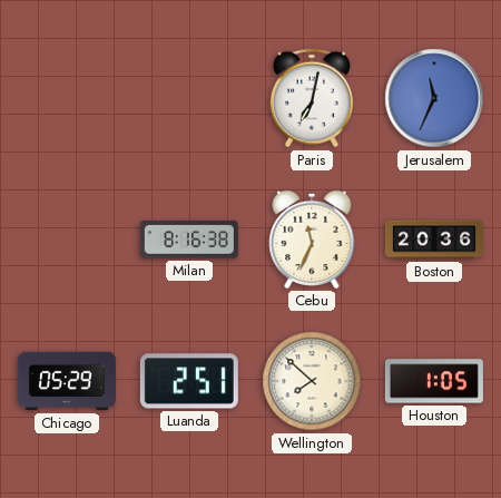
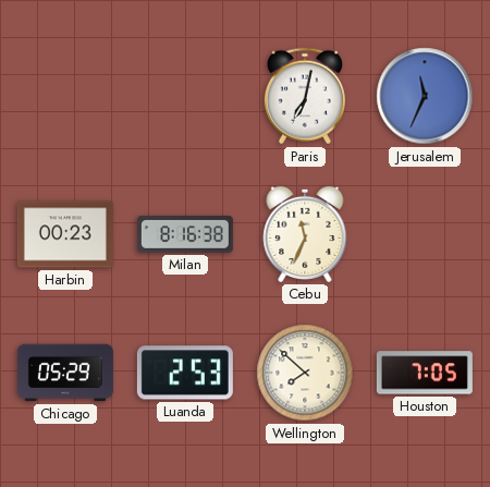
Harbin: none -> 00:23
Boston: 20:36 -> none
Luanda: 2:51 -> 2:53
Houston: 1:05 -> 7:05
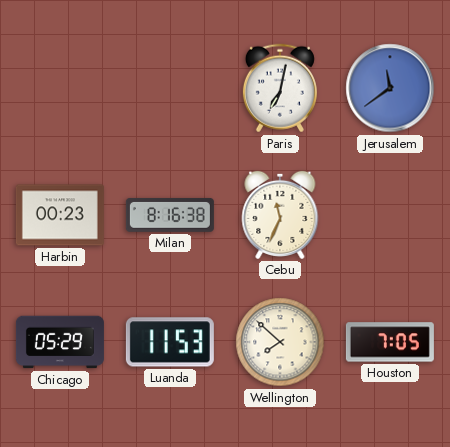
Jerusalem: 11:34 -> 11:39
Luanda: 2:53 -> 11:53
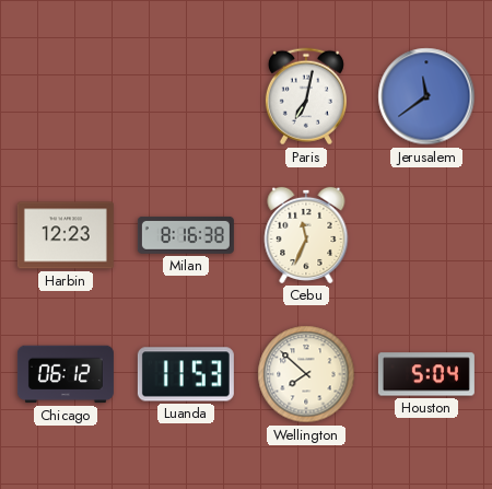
Harbin: 00:23 -> 12:23
Chicago: 05:29 -> 06:12
Houston: 7:05 -> 5:04
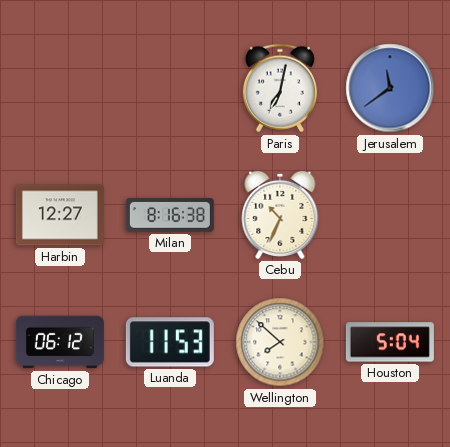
Harbin: 12:23 -> 12:27
Cebu: 11:34 -> 10:34
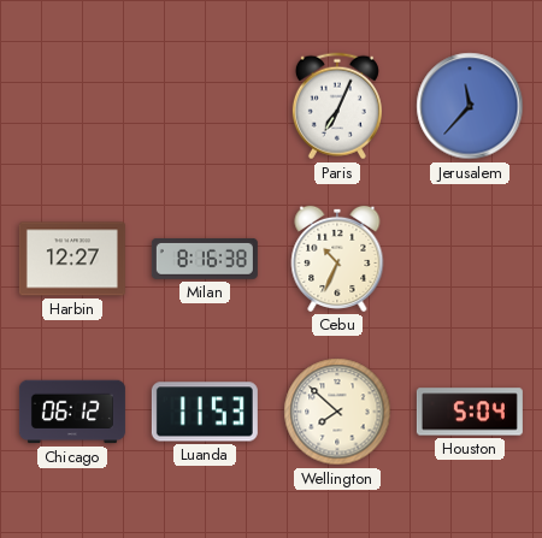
Paris: 7:02 -> 7:04
Jerusalem: 11:39 -> 11:37
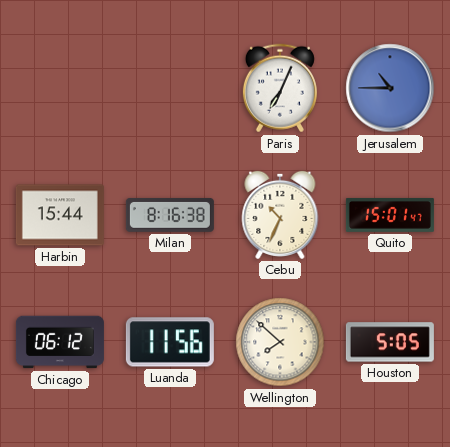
Jerusalem: 11:37 -> 10:45
Harbin: 12:27 -> 15:44
Quito: none -> 15:01
Luanda: 11:53 -> 11:56
Houston: 5:04 -> 5:05
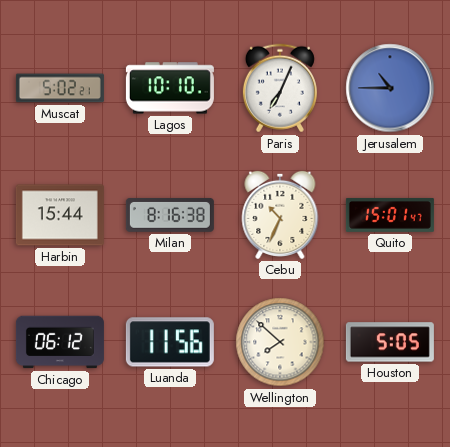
Muscat: none -> 5:02
Lagos: none -> 10:10
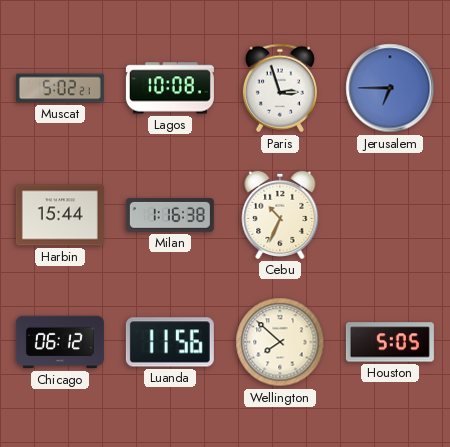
Lagos: 10:10 -> 10:08
Paris: 7:04 -> 2:57
Jerusalem: 10:45 -> 6:45
Milan: 8:16 -> 1:16
Quito: 15:01 -> none
